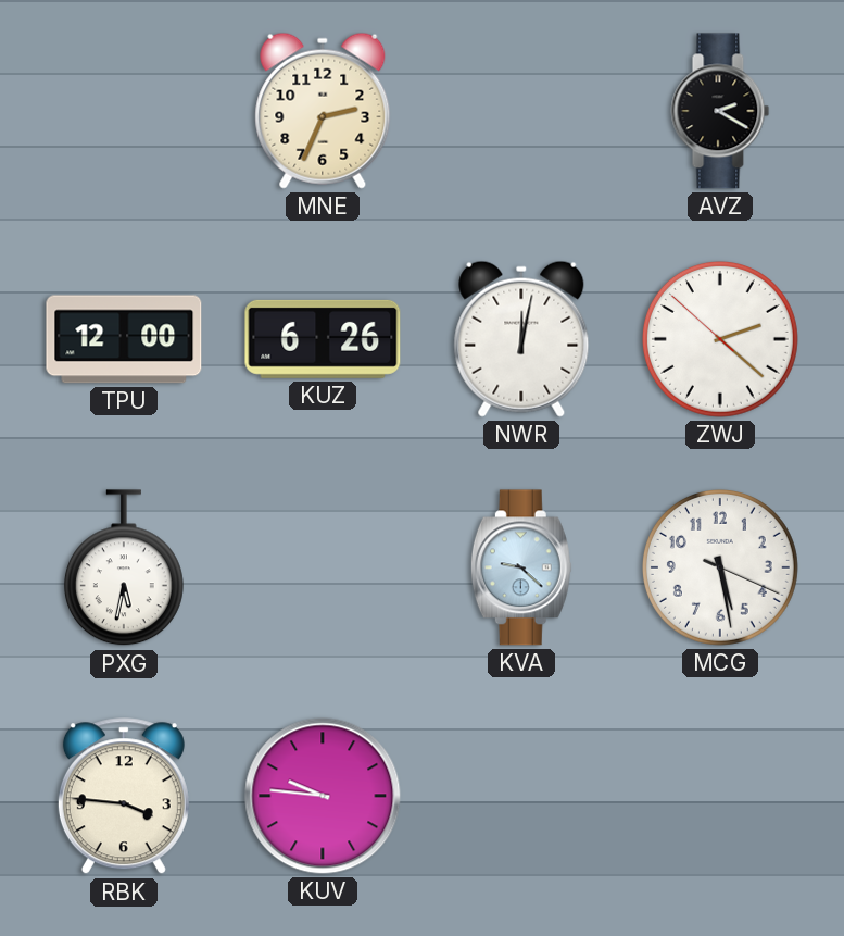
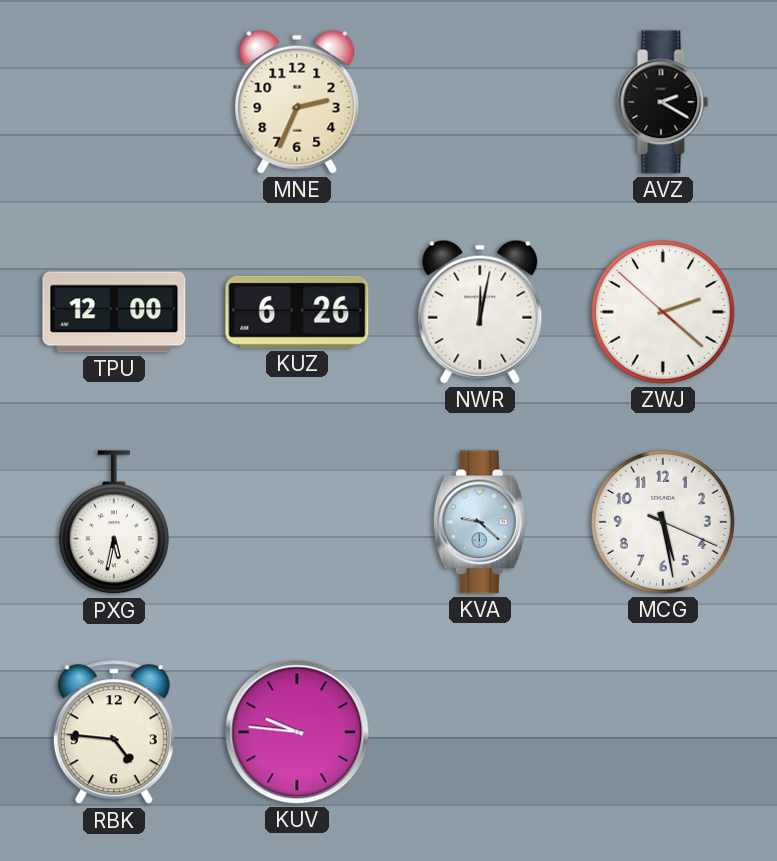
RBK: 3:46 -> 4:46
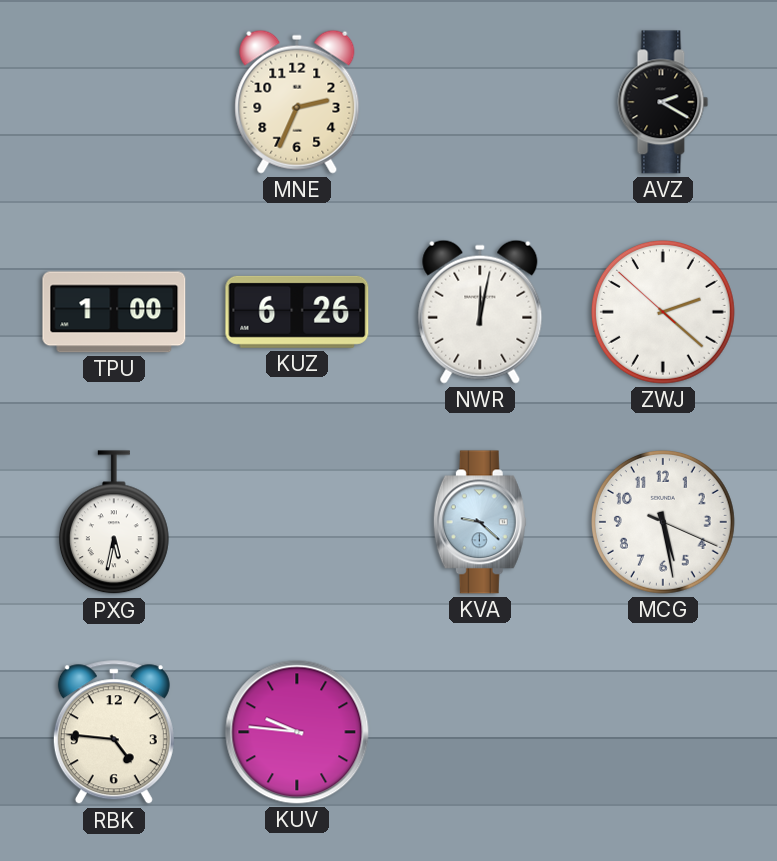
TPU: 12:00 -> 1:00
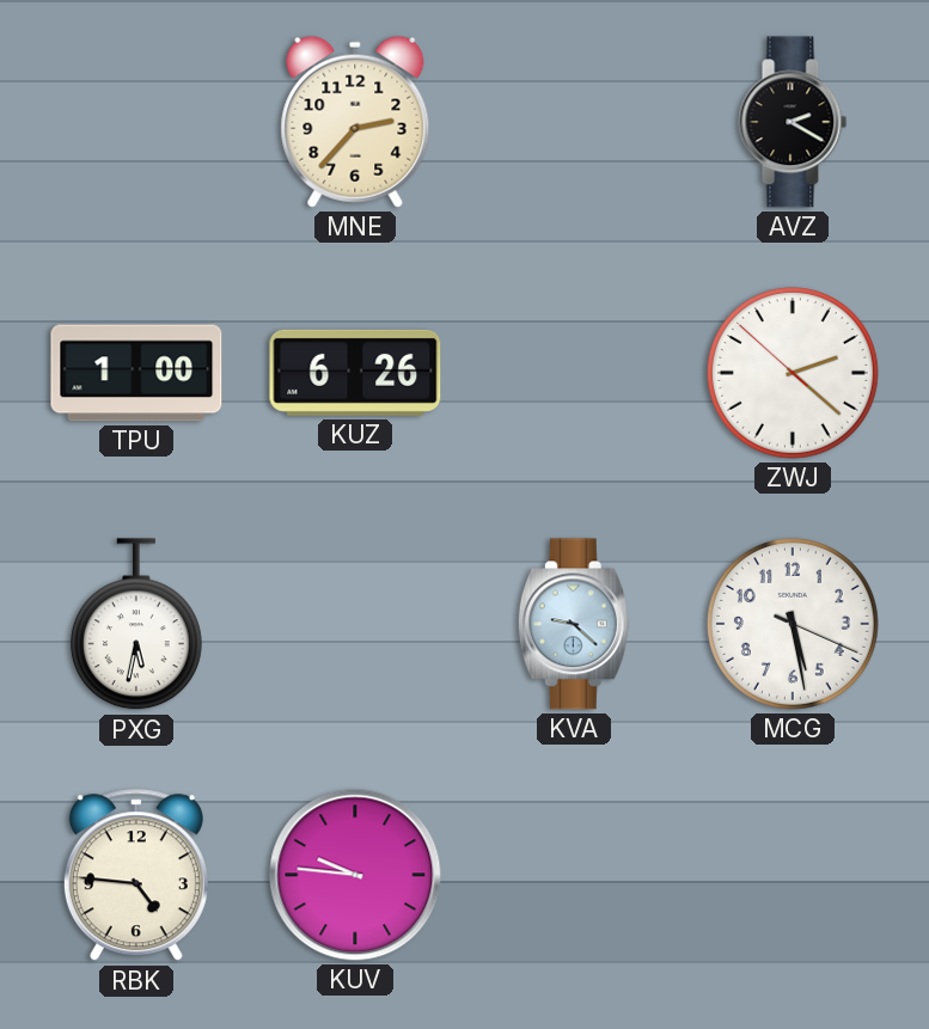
MNE: 2:34 -> 2:37
NWR: 12:02 -> none
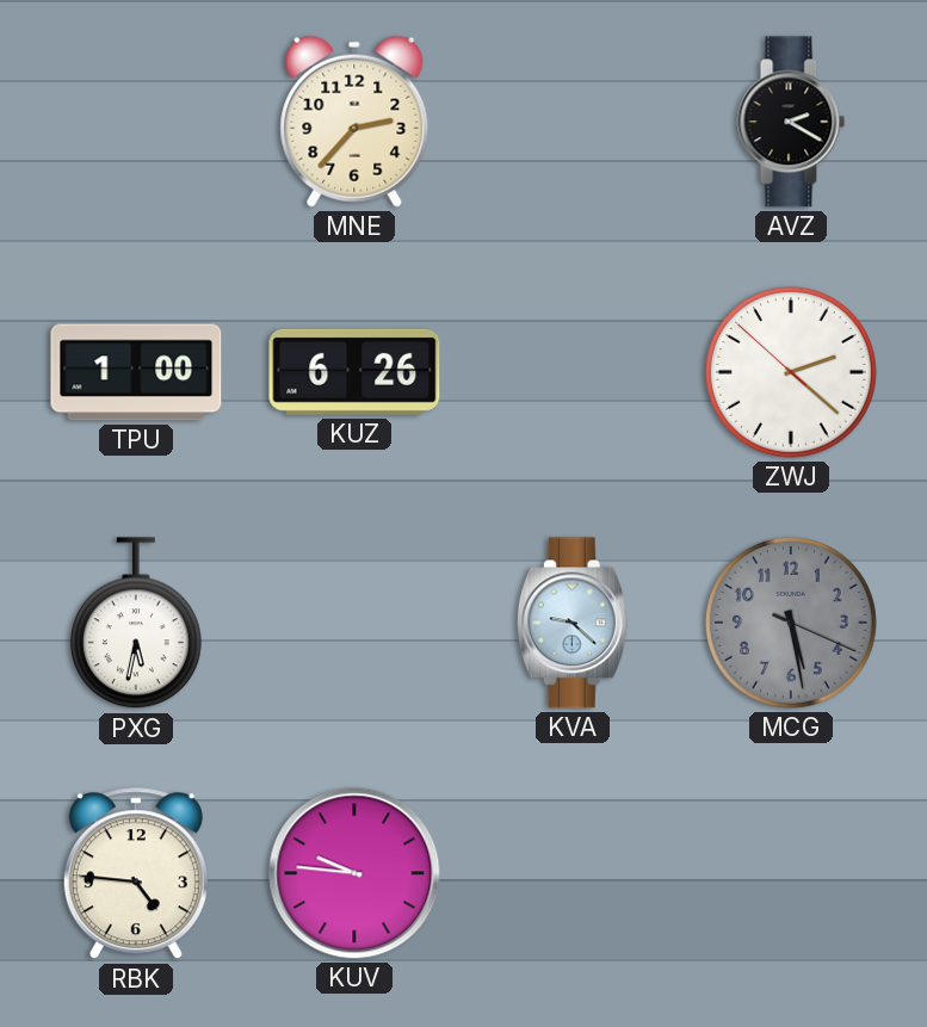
MCG dial: white -> grey
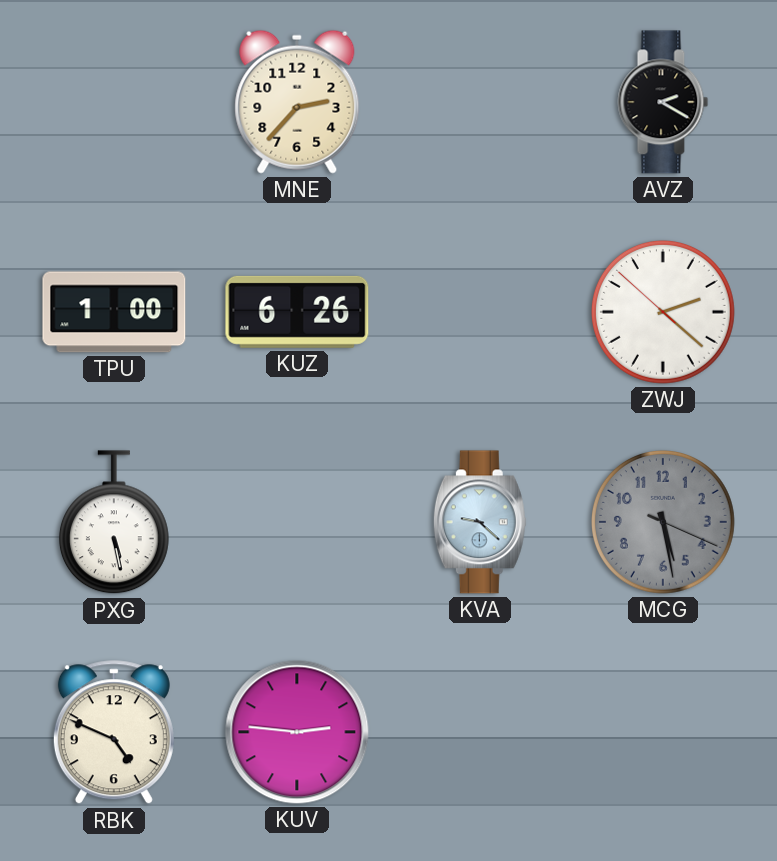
PXG: 5:32 -> 5:28
RBK: 4:46 -> 4:49
KUV: 9:46 -> 2:46
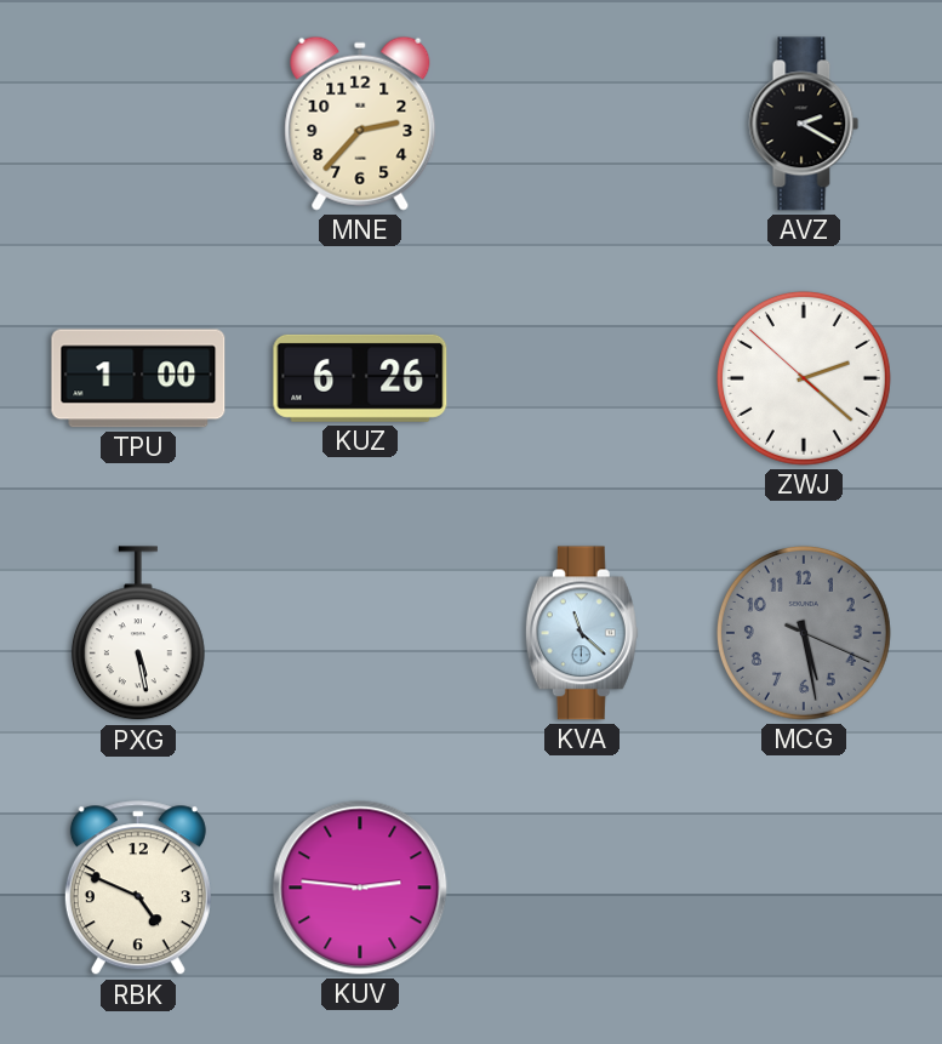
KVA: 9:22 -> 11:22
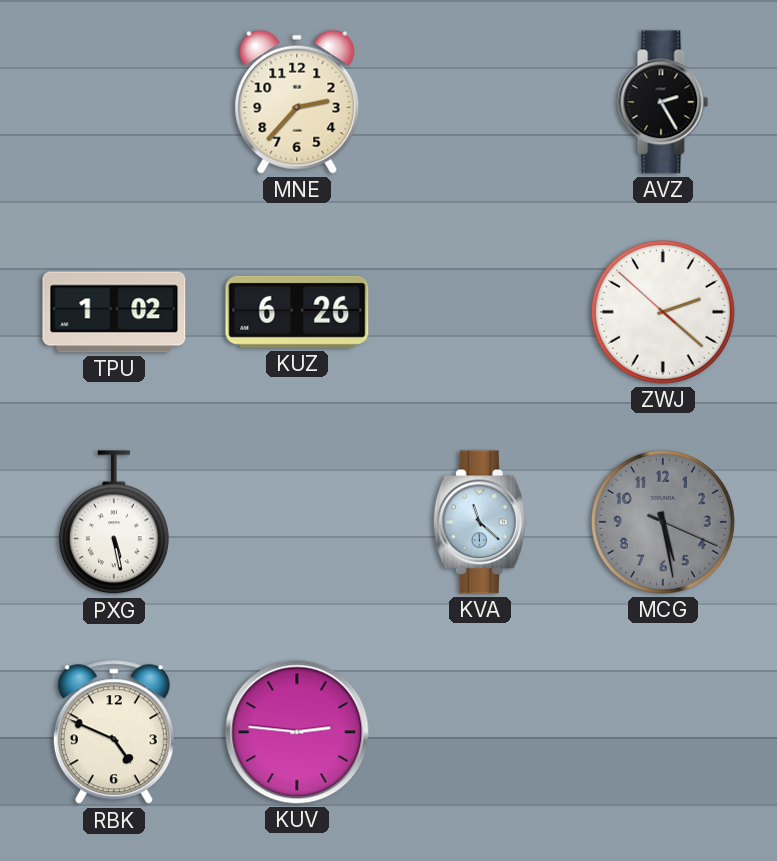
AVZ: 2:20 -> 2:25
TPU: 1:00 -> 1:02
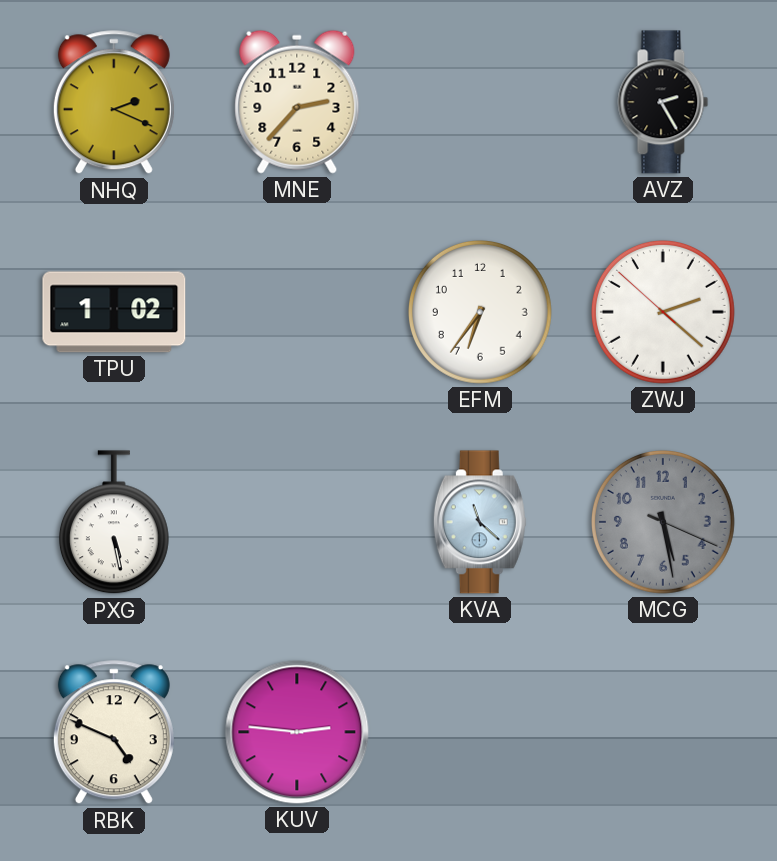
NHQ: none -> 2:19
KUZ: 6:26 -> none
EFM: none -> 6:36
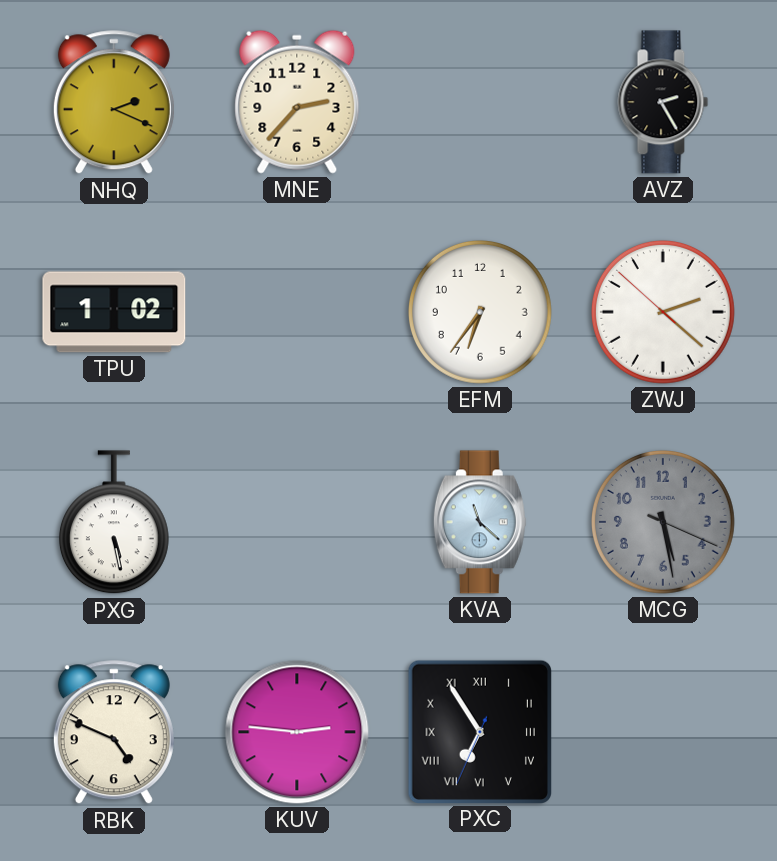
PXC: none -> 6:54
